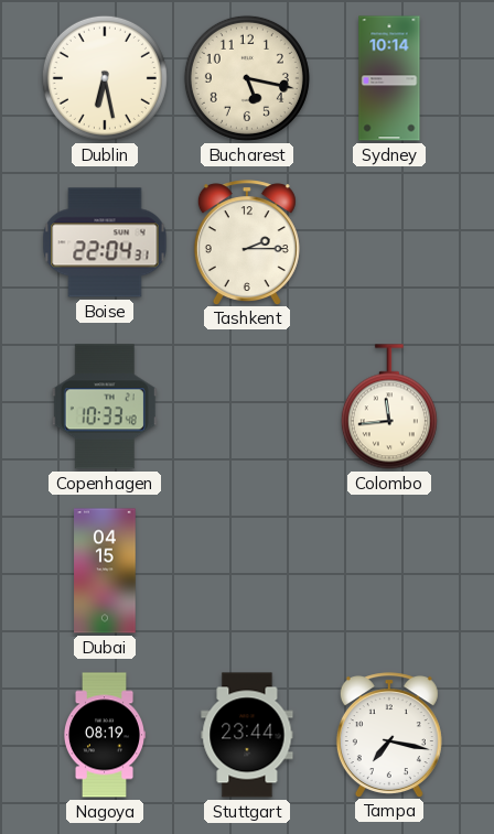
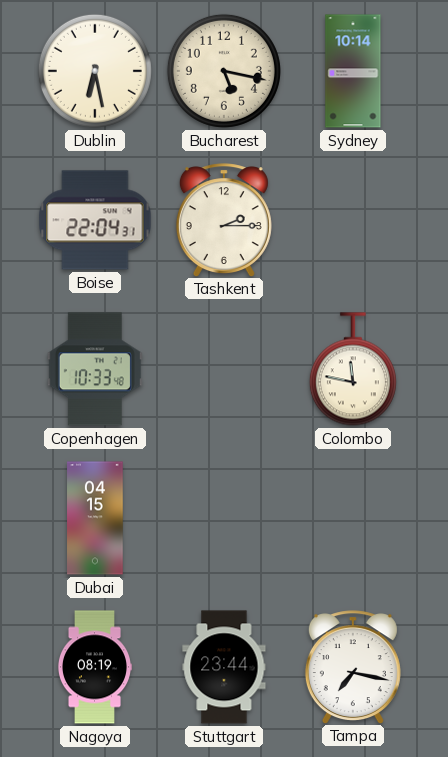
Colombo: 11:44 -> 11:47
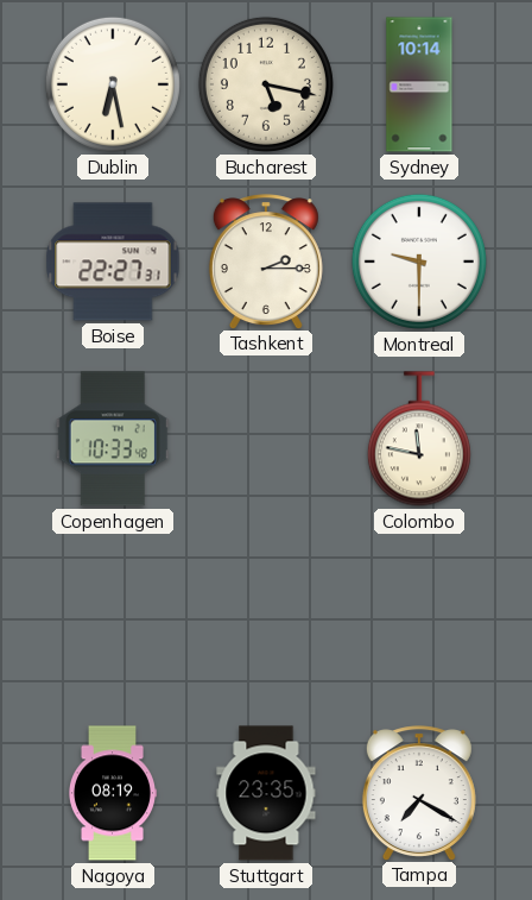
Boise: 22:04 -> 22:27
Montreal: none -> 9:30
Dubai: 04:15 -> none
Stuttgart: 23:44 -> 23:35
Tampa: 7:17 -> 7:20
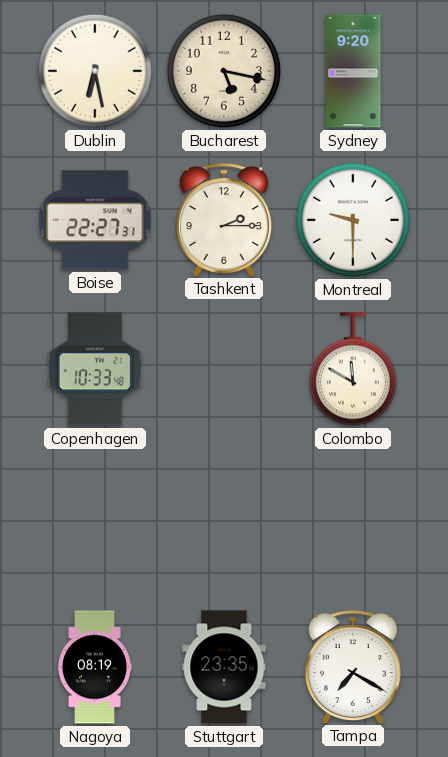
Sydney: 10:14 -> 9:20
Colombo: 11:47 -> 11:50
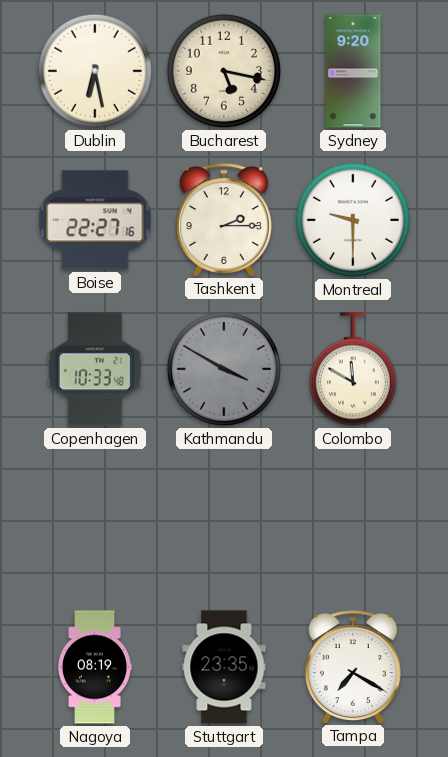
Boise: 22:27:31 -> 22:27:16
Kathmandu: none -> 3:50
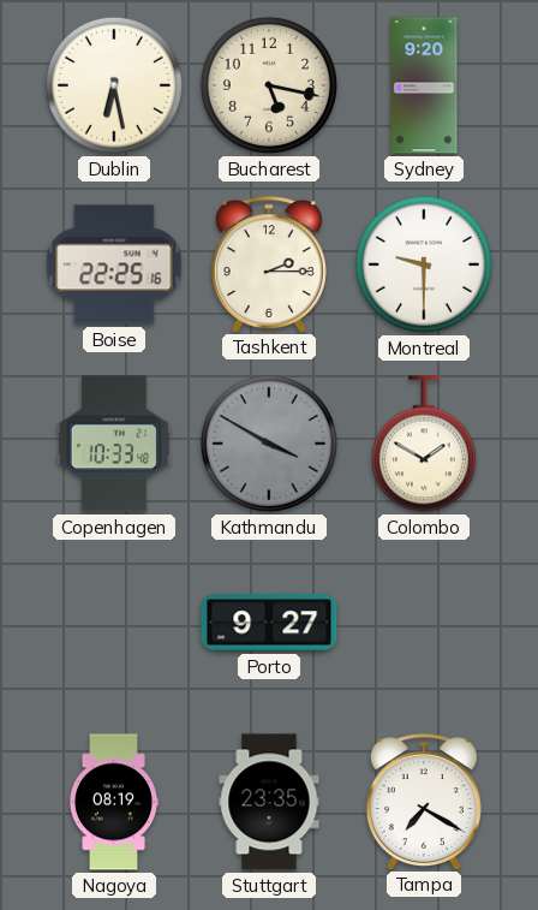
Boise: 22:27 -> 22:25
Colombo: 11:50 -> 1:50
Porto: none -> 9:27
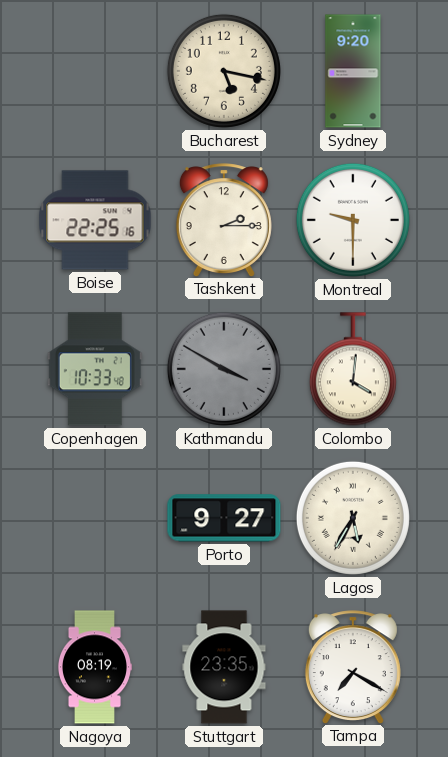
Dublin: 6:28 -> none
Colombo: 1:50 -> 4:01
Lagos: none -> 5:35
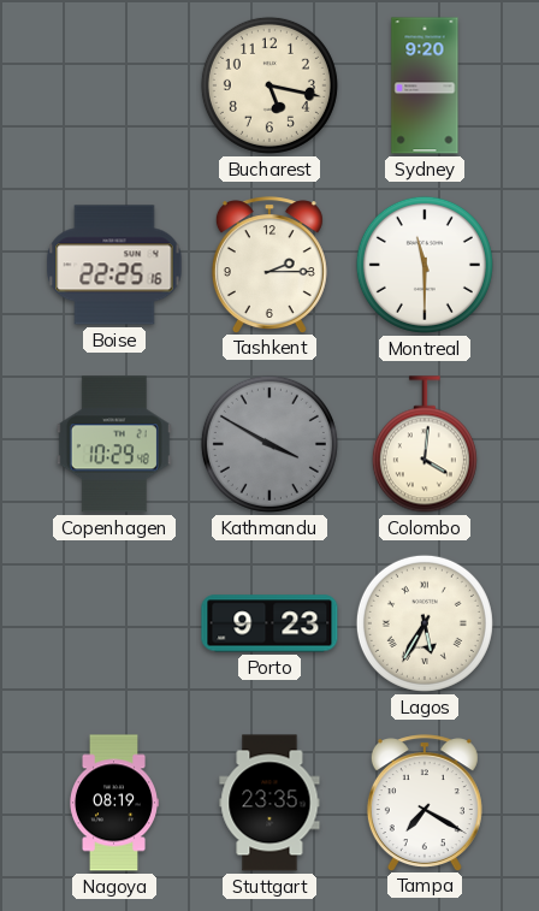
Montreal: 9:30 -> 11:30
Copenhagen: 10:33 -> 10:29
Porto: 9:27 -> 9:23
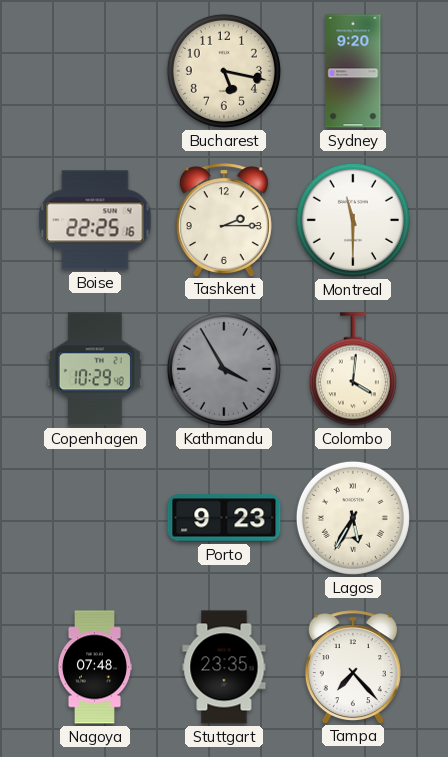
Kathmandu: 3:50 -> 3:55
Nagoya: 08:19 -> 07:48
Tampa: 7:20 -> 7:23
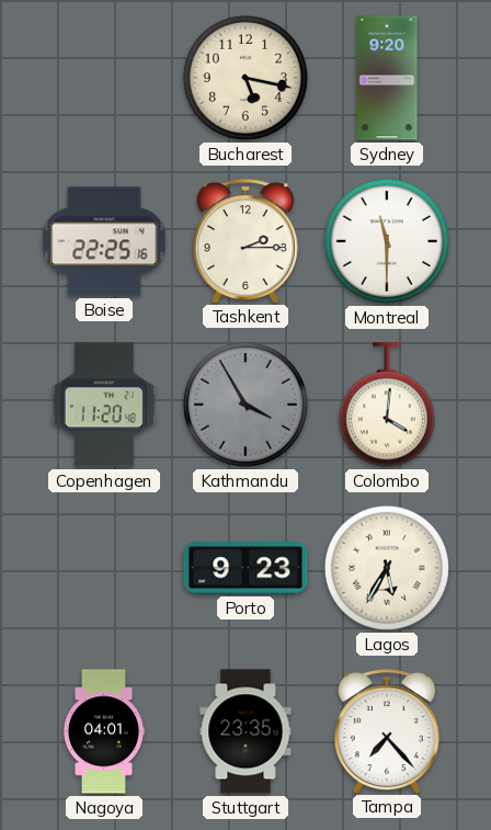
Copenhagen: 10:29 -> 11:20
Nagoya: 07:48 -> 04:01
